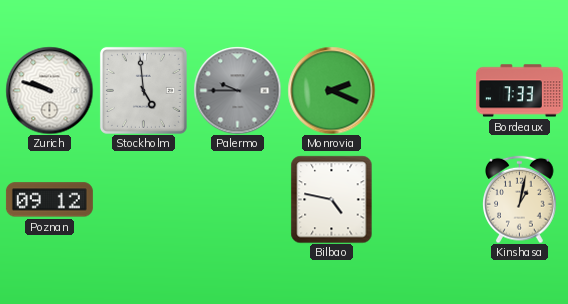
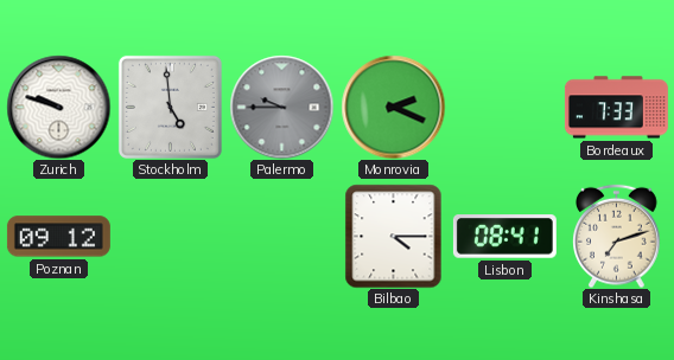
Bilbao: 4:47 -> 4:15
Lisbon: none -> 08:41
Kinshasa: 1:02 -> 7:12
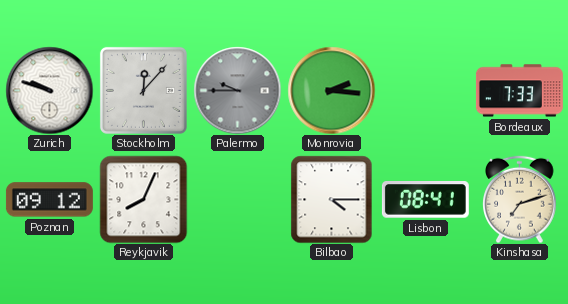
Stockholm: 4:59 -> 12:07
Monrovia: 2:19 -> 2:16
Reykjavik: none -> 8:04
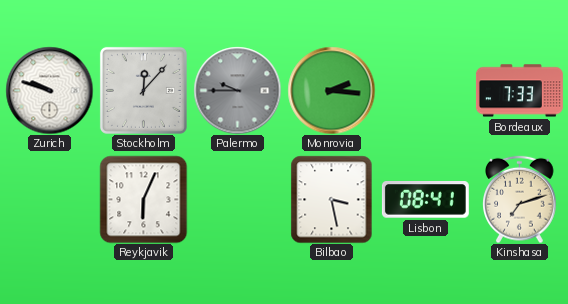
Poznan: 09:12 -> none
Reykjavik: 8:04 -> 6:04
Bilbao: 4:15 -> 3:28
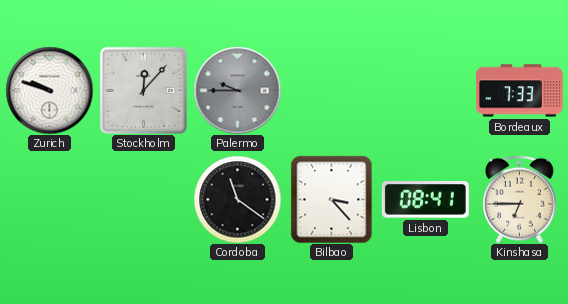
Monrovia: 2:16 -> none
Reykjavik: 6:04 -> none
Cordoba: none -> 11:21
Bilbao: 3:28 -> 3:23
Kinshasa: 7:12 -> 6:45
